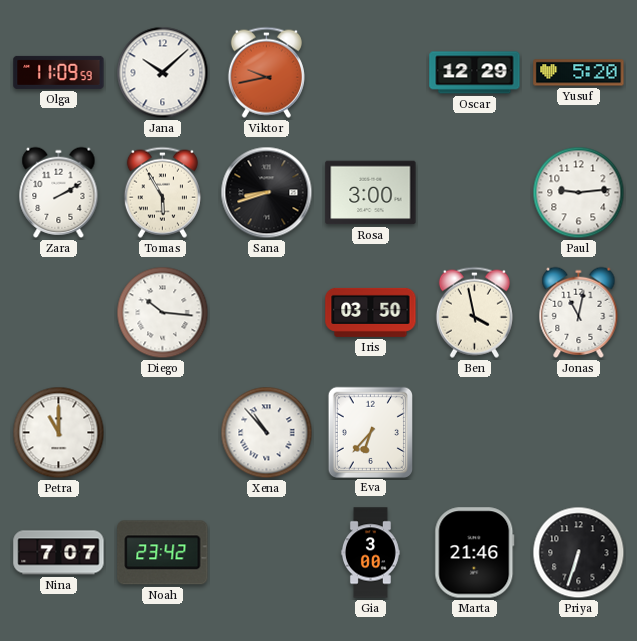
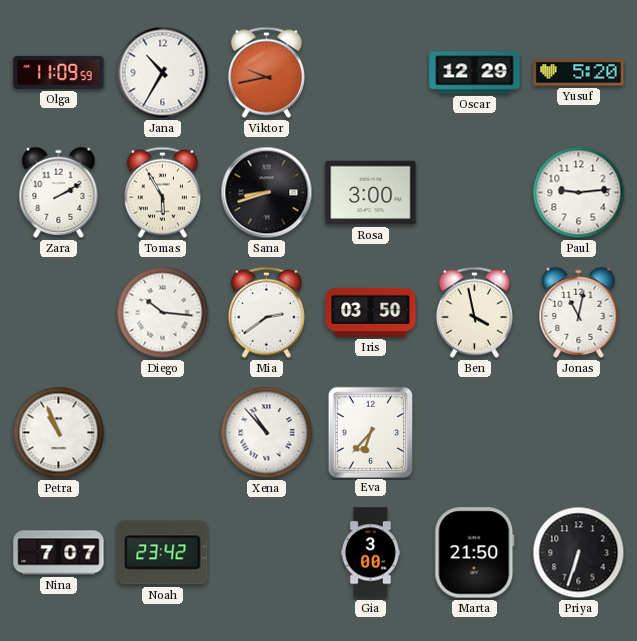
Jana: 10:08 -> 10:35
Mia: none -> 2:39
Petra: 11:00 -> 10:56
Marta: 21:46 -> 21:50
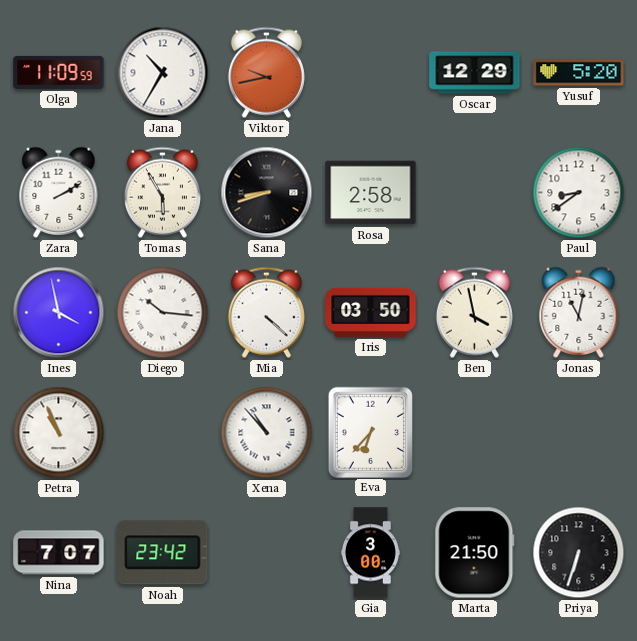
Rosa: 3:00 -> 2:58
Paul: 9:14 -> 8:39
Ines: none -> 3:58
Mia: 2:39 -> 4:22
